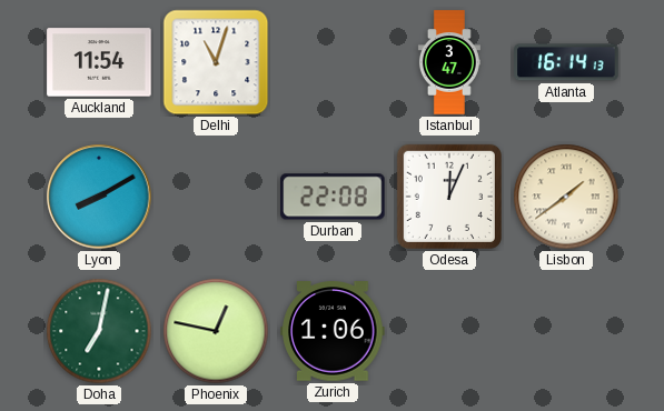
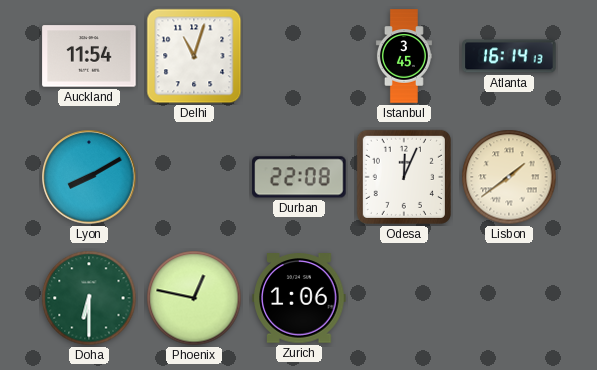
Istanbul: 3:47 -> 3:45
Doha: 7:02 -> 6:30
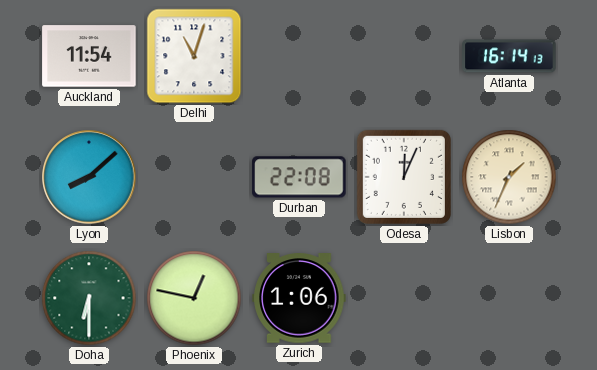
Istanbul: 3:45 -> none
Lyon: 8:10 -> 8:08
Lisbon: 1:39 -> 1:34
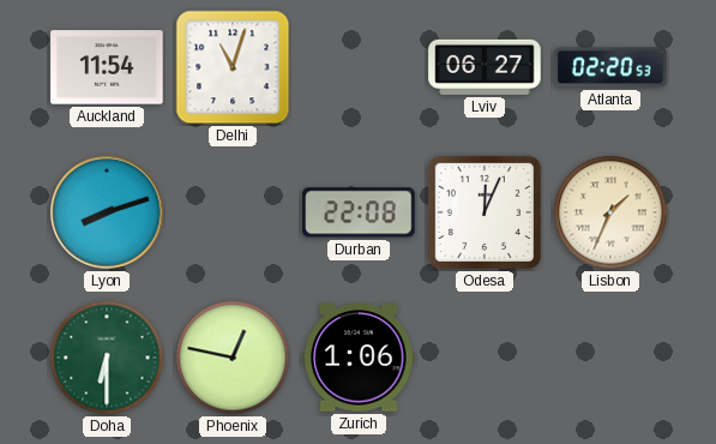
Lviv: none -> 06:27
Atlanta: 16:14 -> 02:20
Lyon: 8:08 -> 8:12
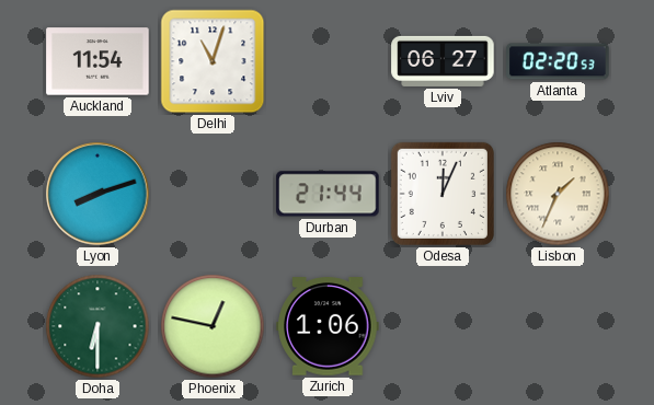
Durban: 22:08 -> 21:44
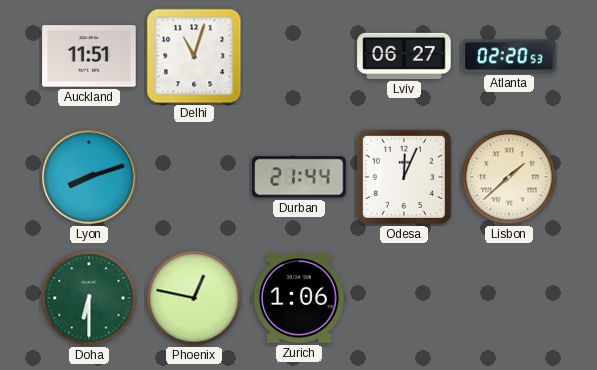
Auckland: 11:54 -> 11:51
Lisbon: 1:34 -> 1:38
